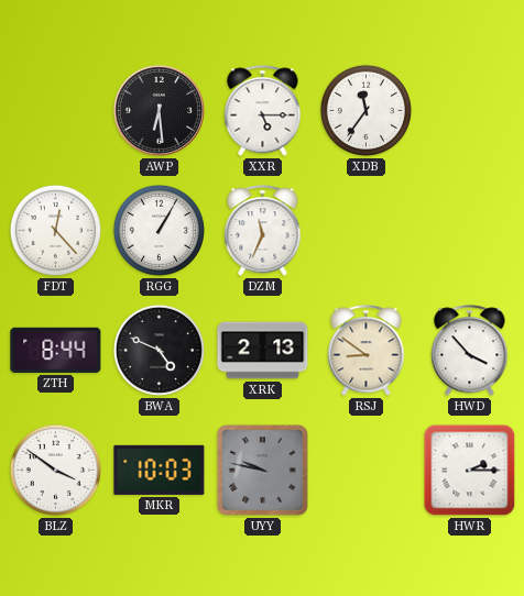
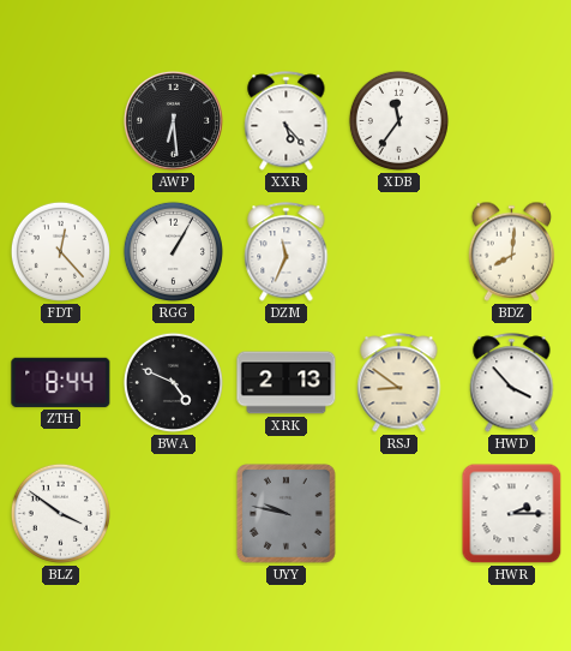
XXR: 5:15 -> 5:23
BDZ: none -> 8:01
MKR: 10:03 -> none
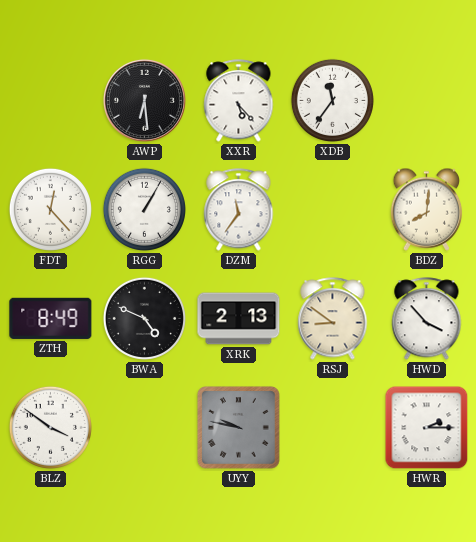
DZM: 11:34 -> 11:36
ZTH: 8:44 -> 8:49
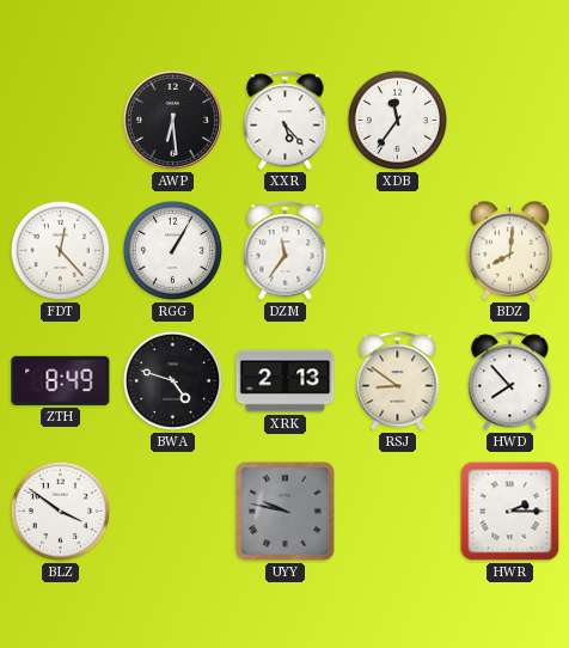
BWA: 4:49 -> 4:48
HWD: 3:53 -> 7:53
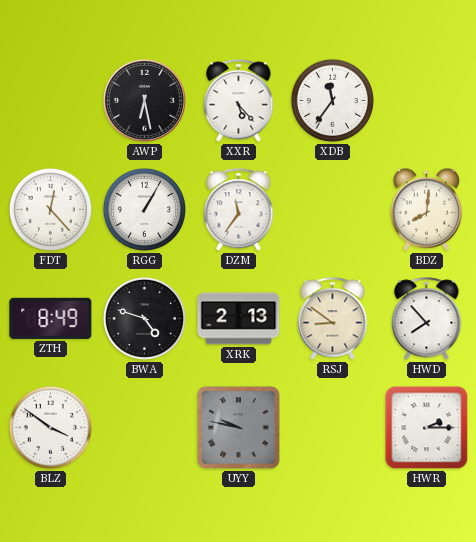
AWP: 6:29 -> 6:28
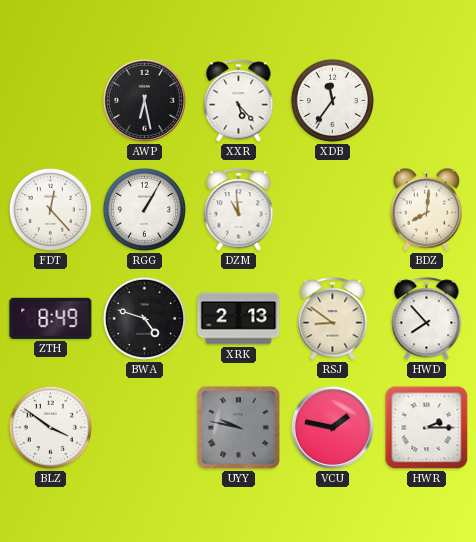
DZM: 11:36 -> 10:59
VCU: none -> 1:47
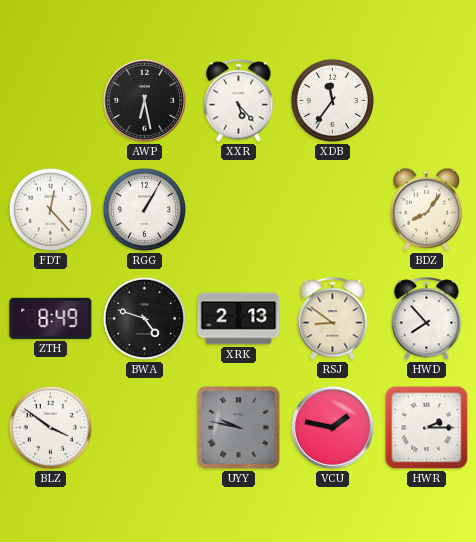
DZM: 10:59 -> none
BDZ: 8:01 -> 8:06
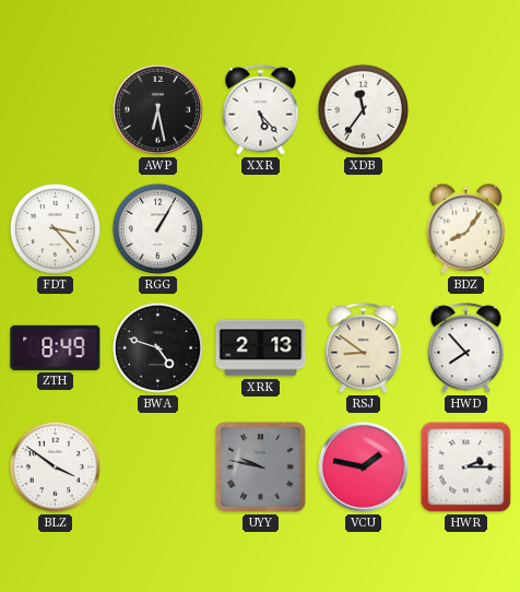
FDT: 12:23 -> 3:23
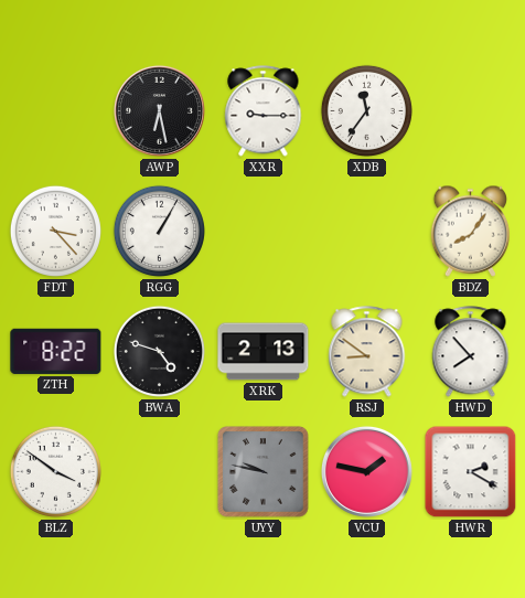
XXR: 5:23 -> 9:15
ZTH: 8:49 -> 8:22
HWR: 2:15 -> 2:20
